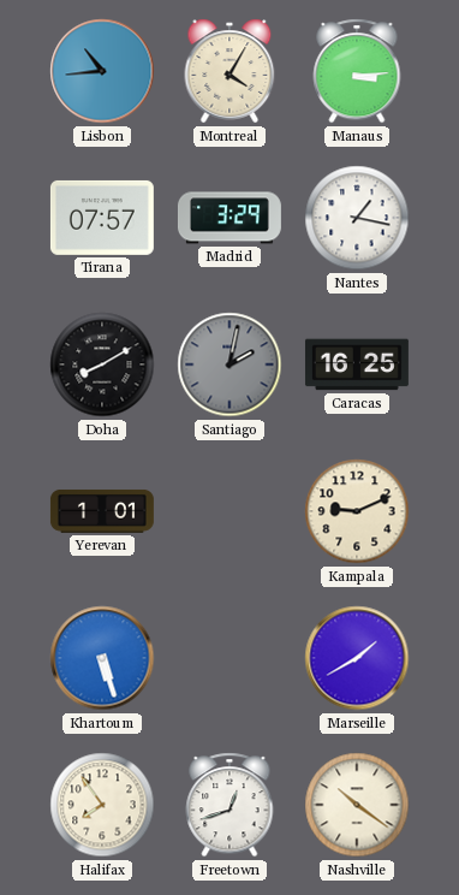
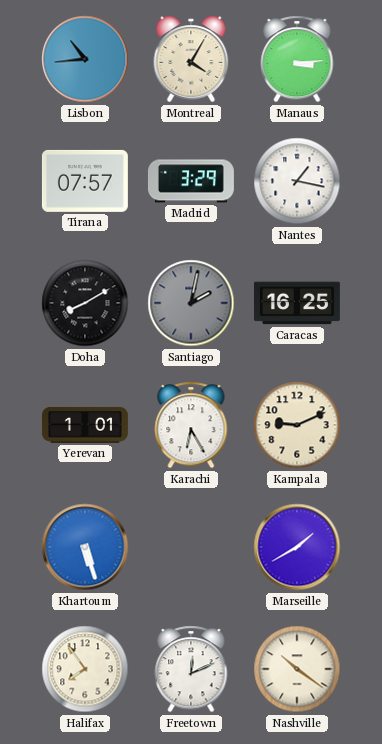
Karachi: none -> 6:25
Freetown: 12:42 -> 12:11
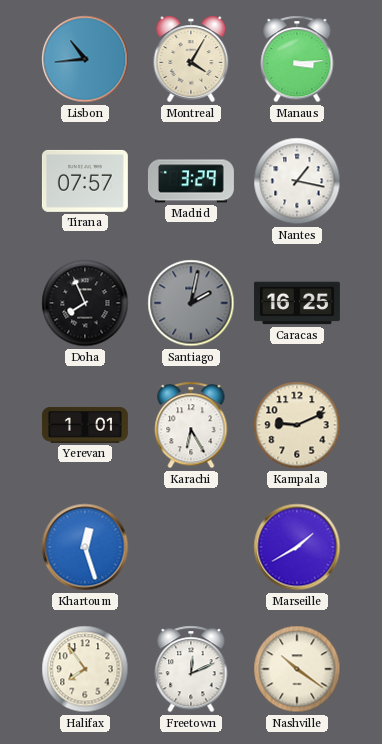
Doha: 8:10 -> 7:56
Khartoum: 5:27 -> 12:27
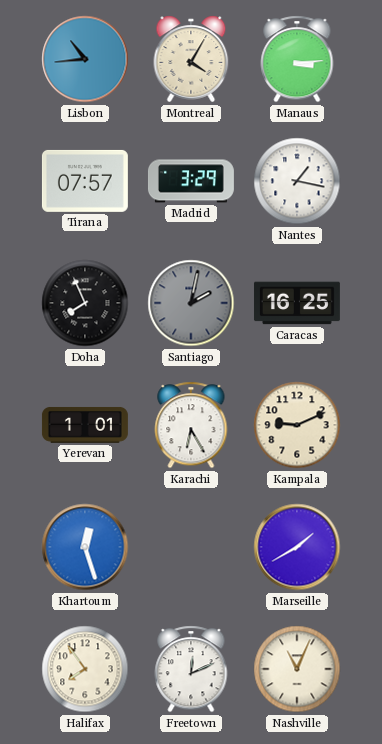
Nashville: 10:21 -> 11:04
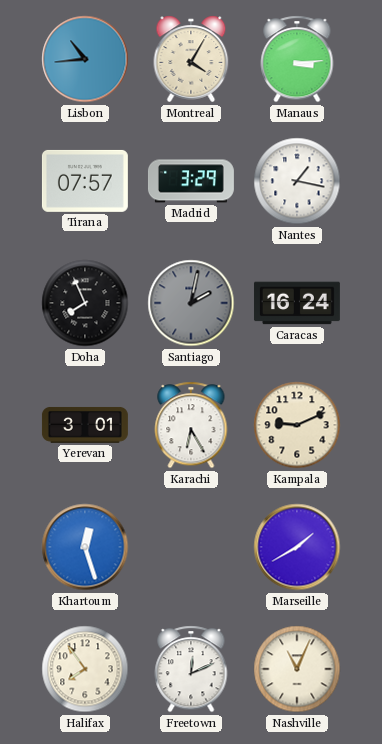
Caracas: 16:25 -> 16:24
Yerevan: 1:01 -> 3:01
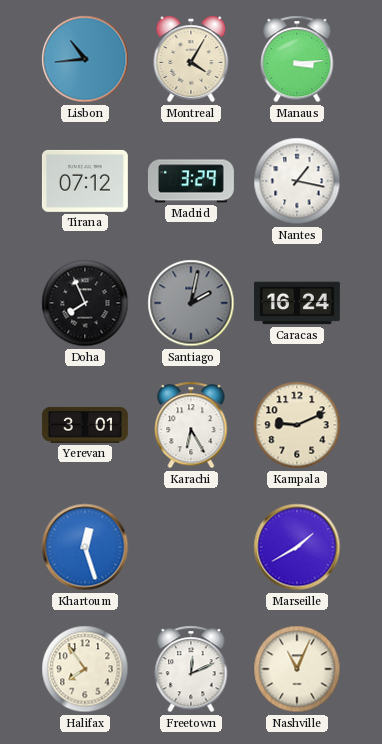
Tirana: 07:57 -> 07:12
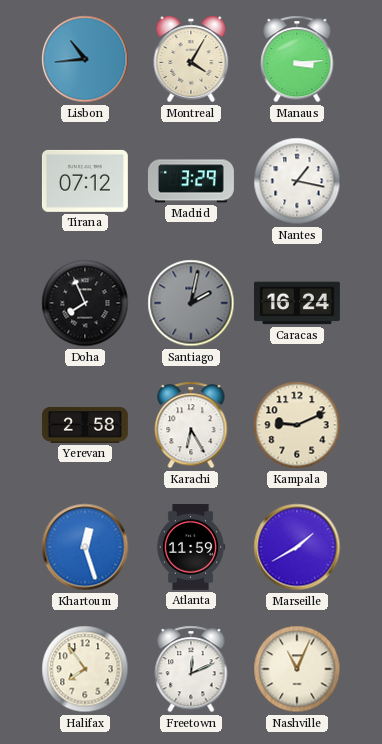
Yerevan: 3:01 -> 2:58
Atlanta: none -> 11:59
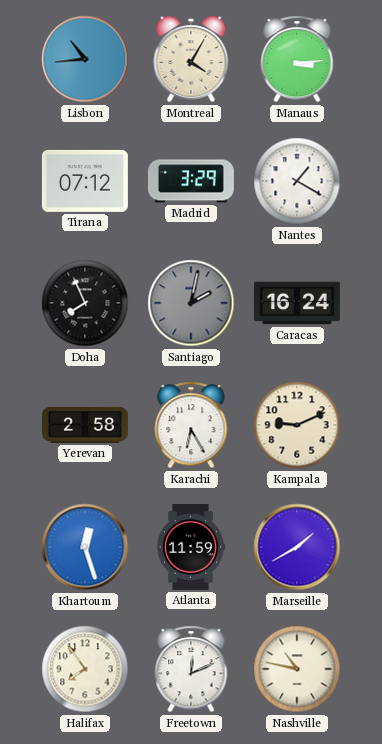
Nantes: 1:17 -> 1:20
Nashville: 11:04 -> 10:47
